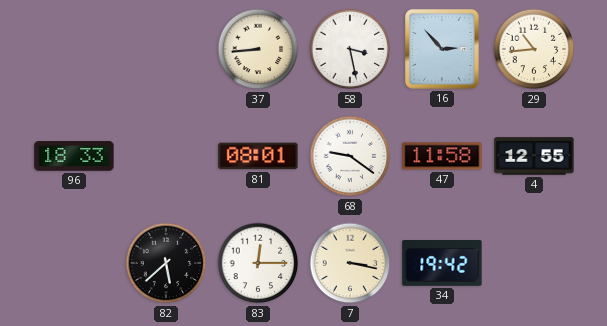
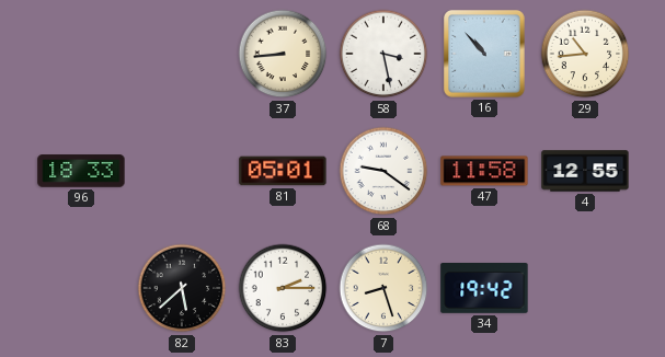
16: 2:53 -> 10:53
81: 08:01 -> 05:01
83: 12:15 -> 2:15
7: 3:17 -> 8:27
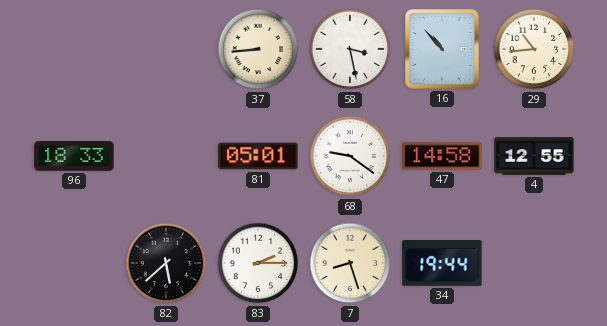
47: 11:58 -> 14:58
34: 19:42 -> 19:44
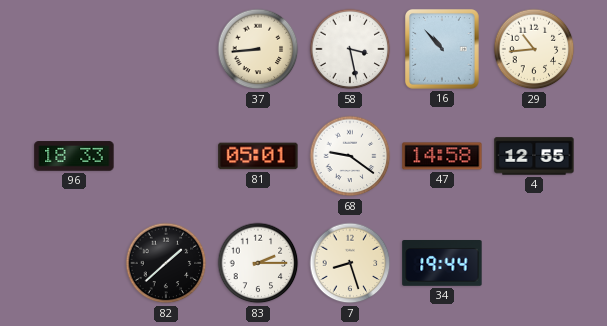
82: 5:38 -> 1:38
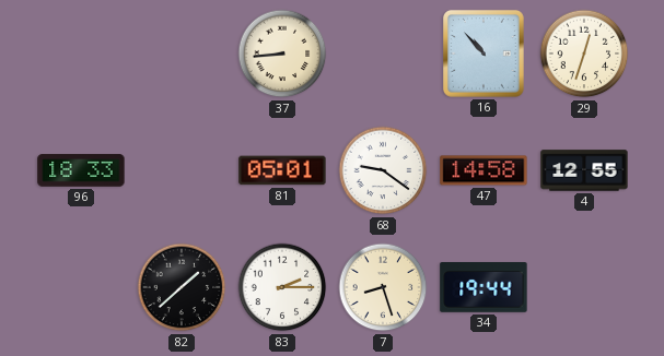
58: 3:28 -> none
29: 10:44 -> 12:33
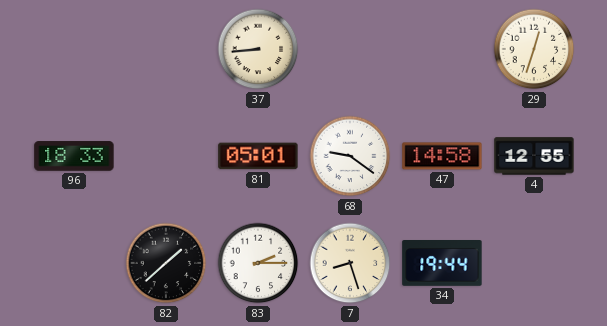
16: 10:53 -> none
